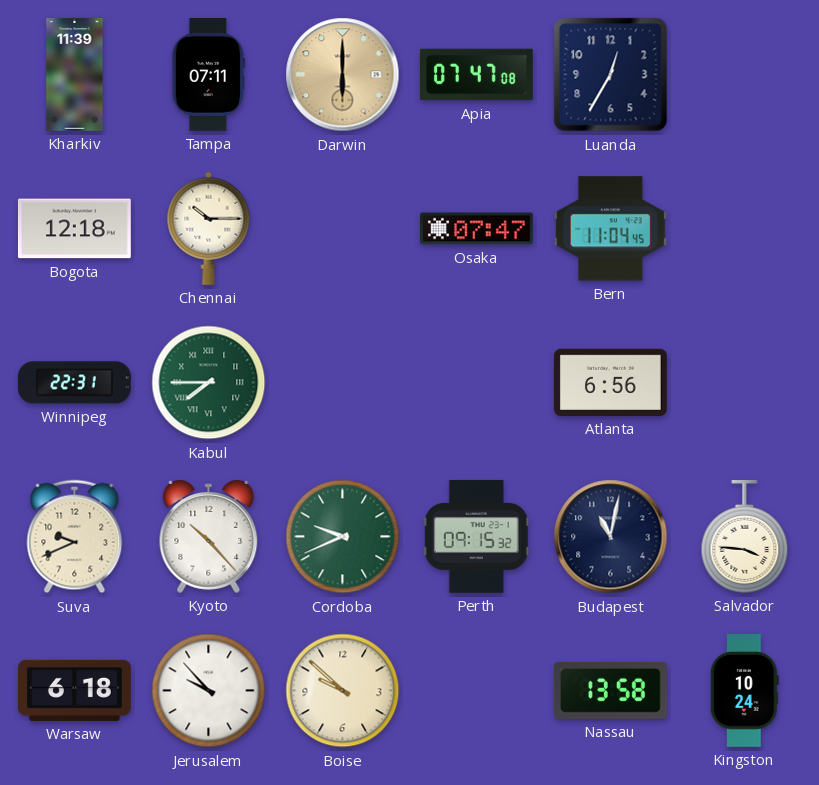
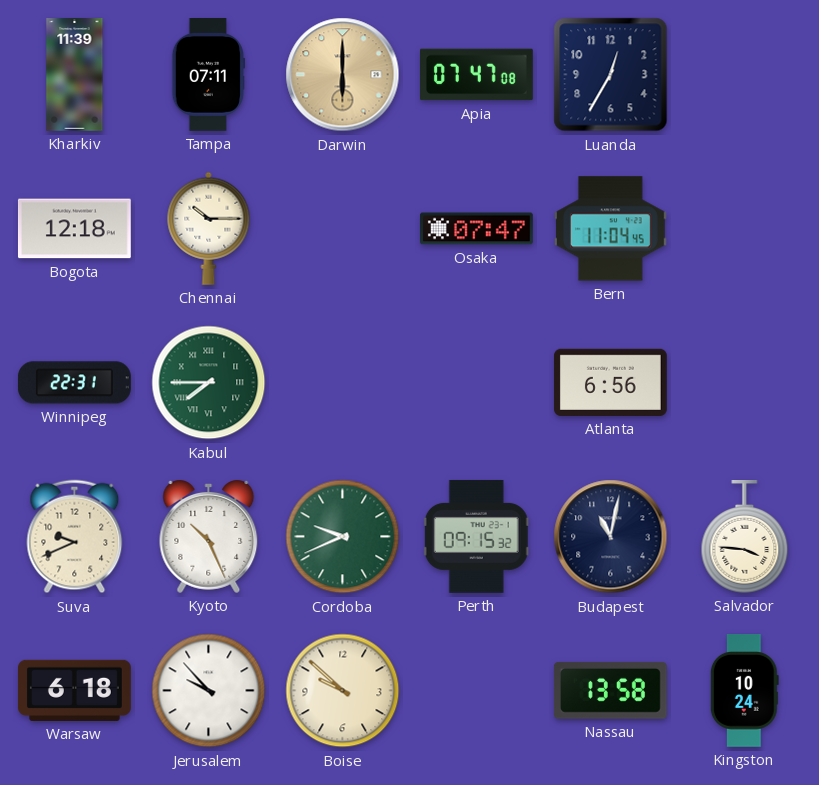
Kyoto: 10:23 -> 10:26
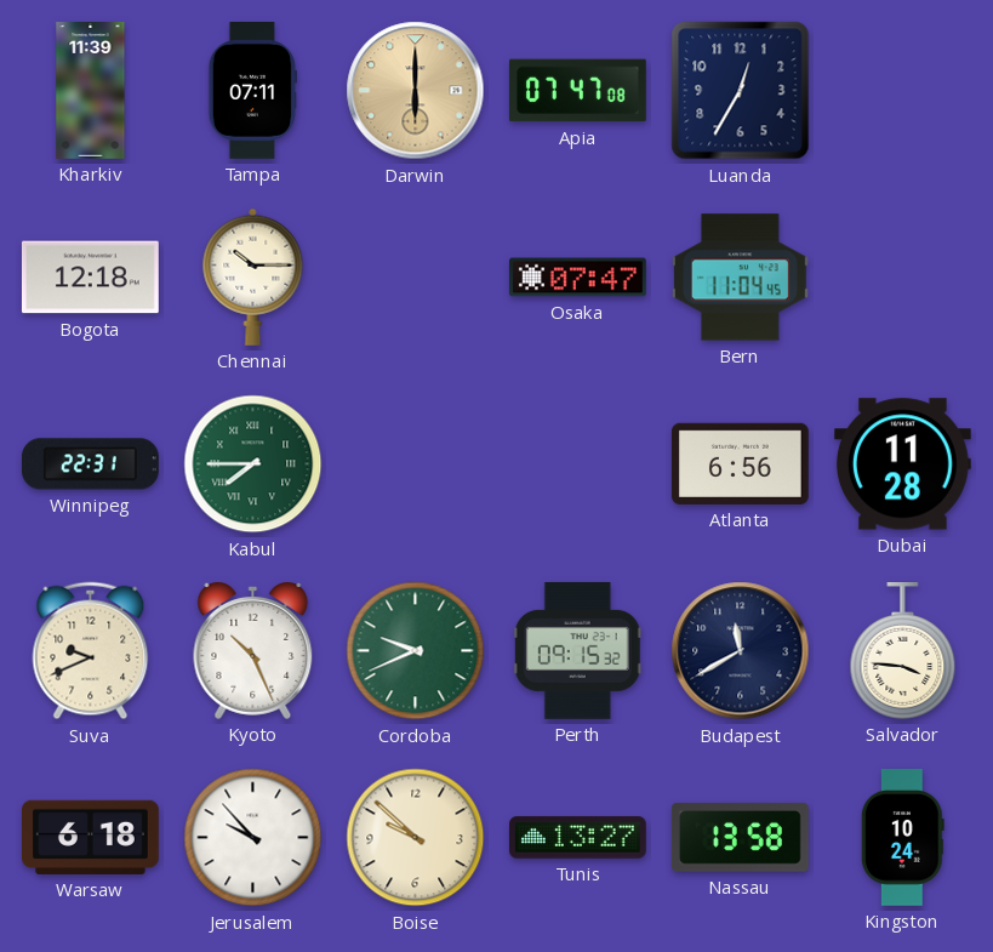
Dubai: none -> 11:28
Budapest: 11:02 -> 11:40
Tunis: none -> 13:27
